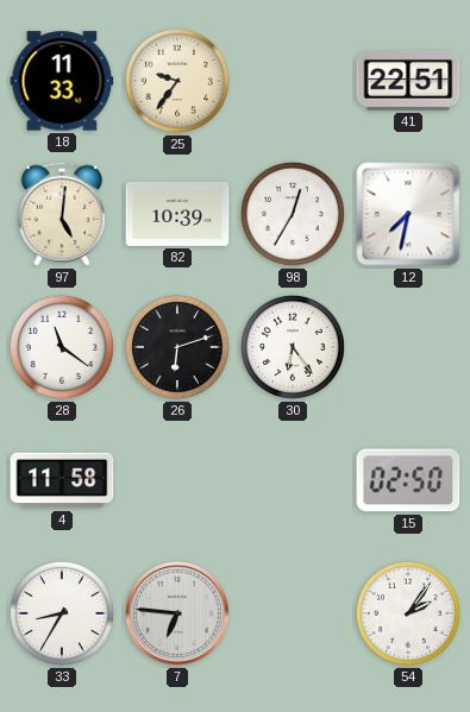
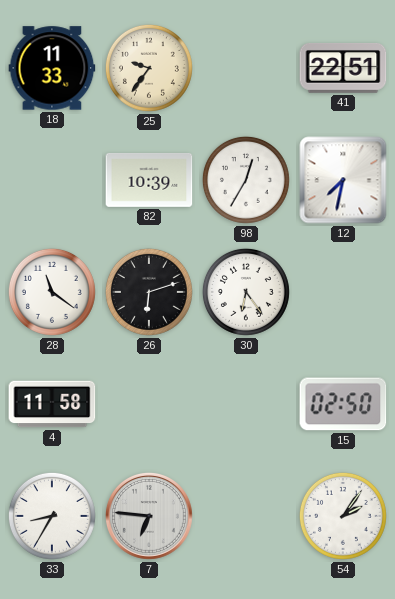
97: 5:01 -> none
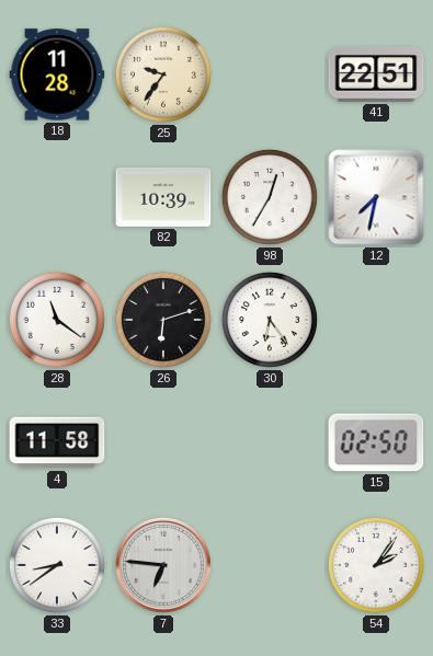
18: 11:33 -> 11:28
33: 8:35 -> 8:39
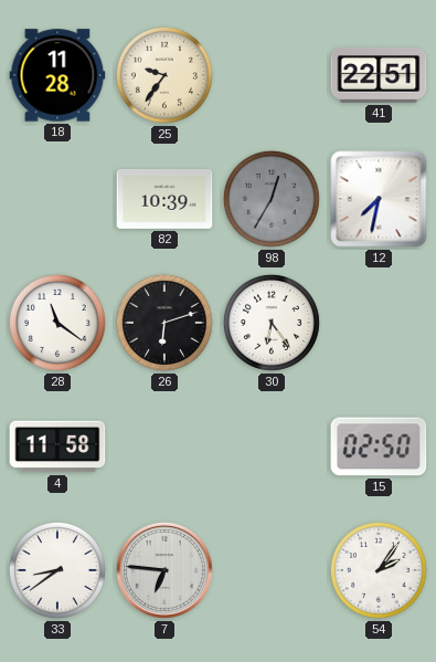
98 dial: white -> grey
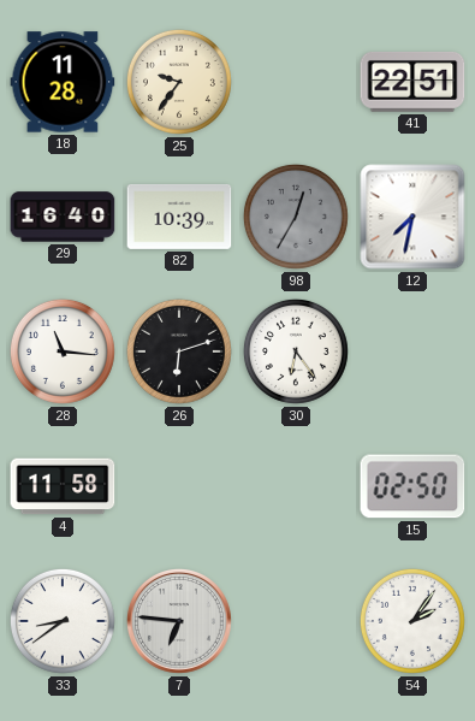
29: none -> 16:40
28: 11:21 -> 11:16
